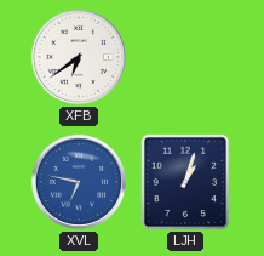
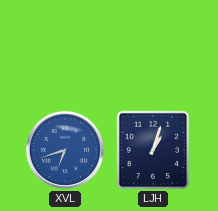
XFB: 6:39 -> none
XVL: 6:47 -> 6:42
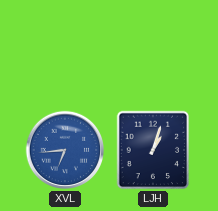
XVL: 6:42 -> 6:44
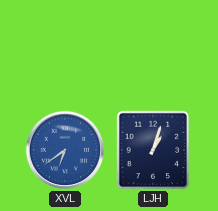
XVL: 6:44 -> 6:39
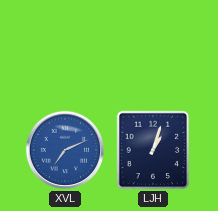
XVL: 6:39 -> 7:11
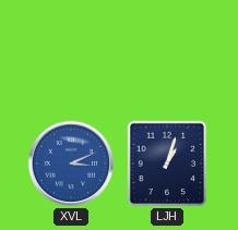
XVL: 7:11 -> 3:11
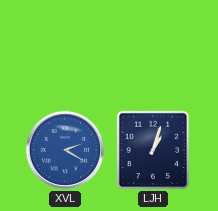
XVL: 3:11 -> 2:20
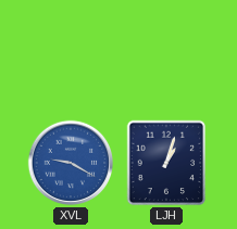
XVL: 2:20 -> 9:20
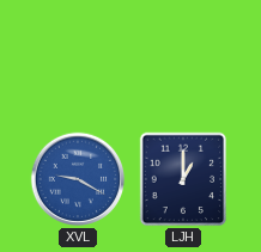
LJH: 1:03 -> 1:00
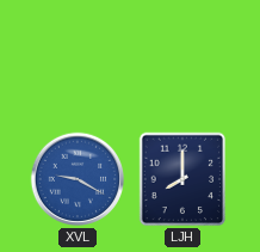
LJH: 1:00 -> 8:00
